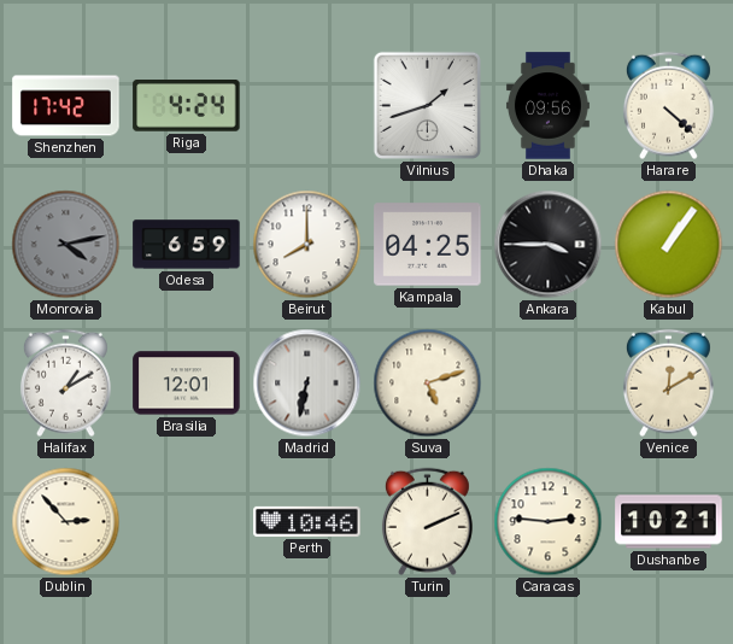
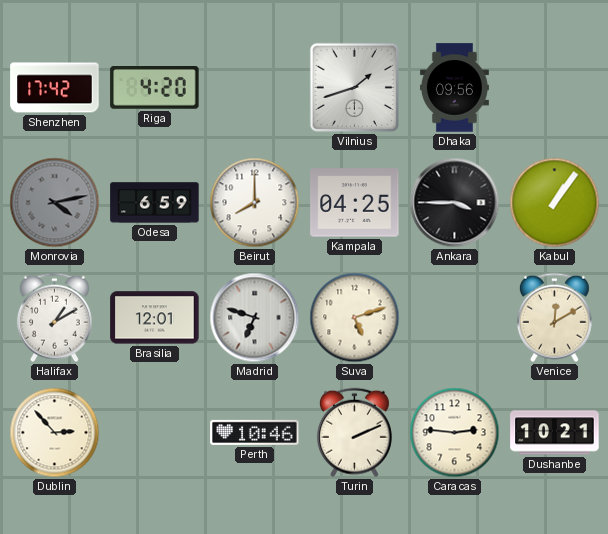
Riga: 4:24 -> 4:20
Harare: 4:22 -> none
Madrid: 6:32 -> 6:48
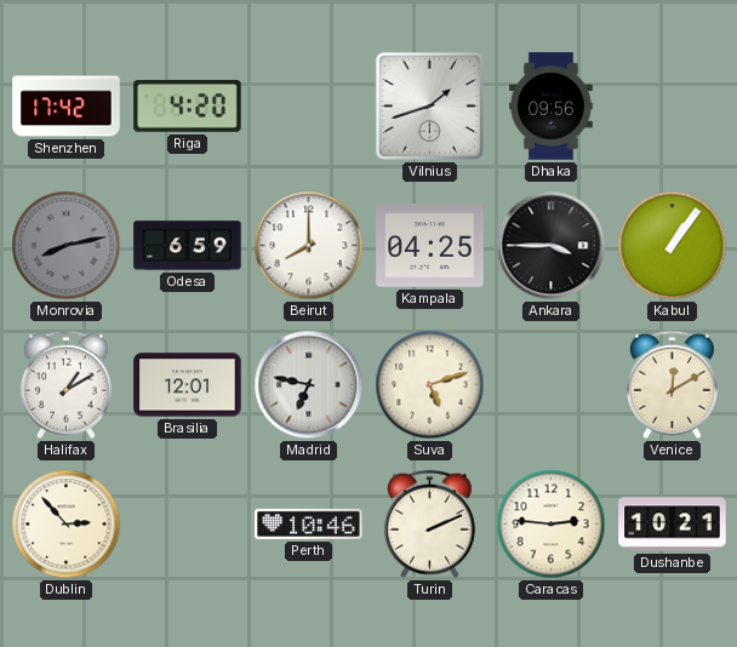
Monrovia: 4:13 -> 8:13
Madrid: 6:48 -> 6:47
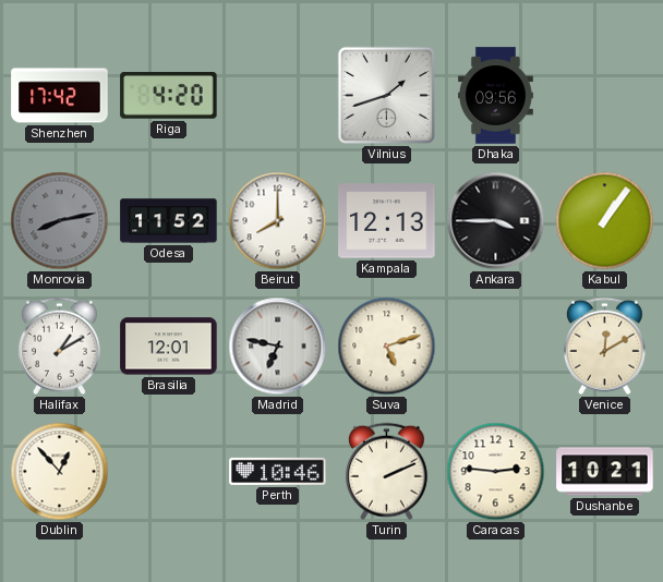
Odesa: 6:59 -> 11:52
Kampala: 04:25 -> 12:13
Dublin: 2:53 -> 12:53
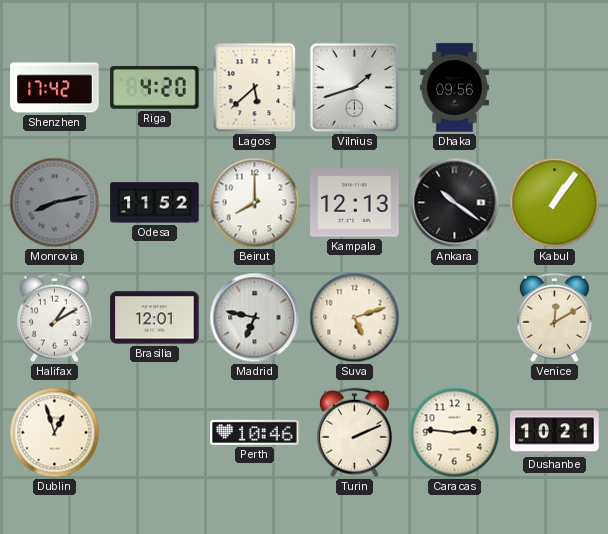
Lagos: none -> 5:38
Ankara: 3:45 -> 10:21
Dublin: 12:53 -> 12:57
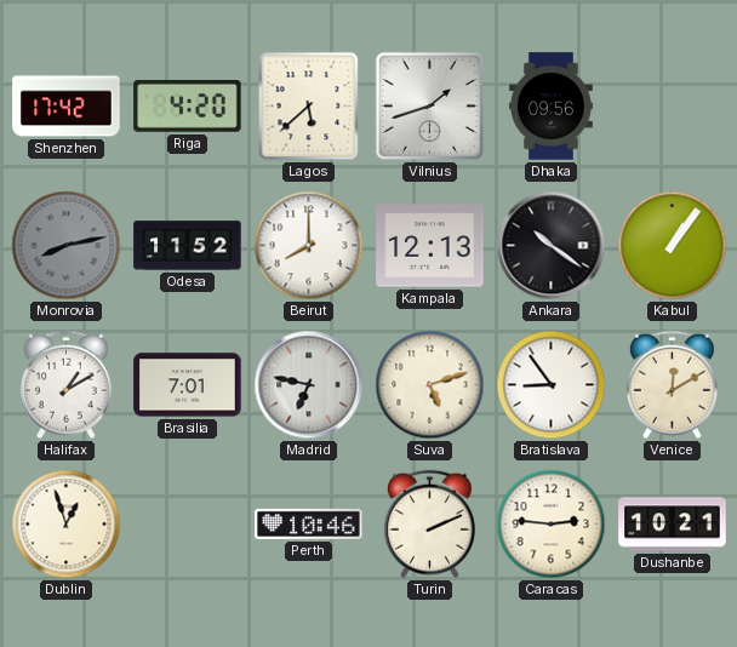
Brasilia: 12:01 -> 7:01
Bratislava: none -> 8:54
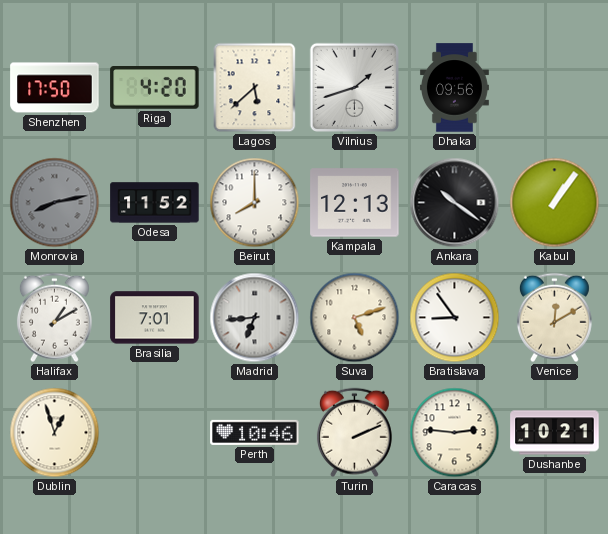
Shenzhen: 17:42 -> 17:50
Madrid: 6:47 -> 6:44
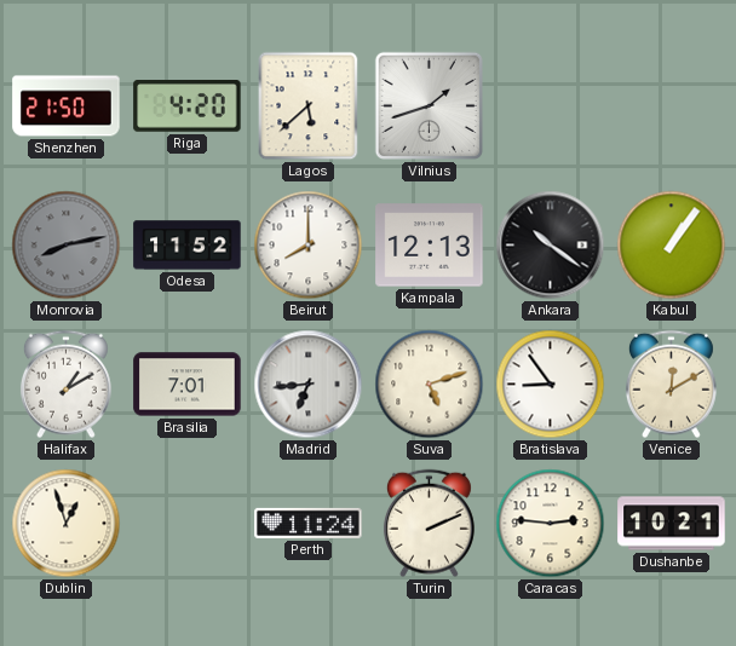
Shenzhen: 17:50 -> 21:50
Dhaka: 09:56 -> none
Perth: 10:46 -> 11:24
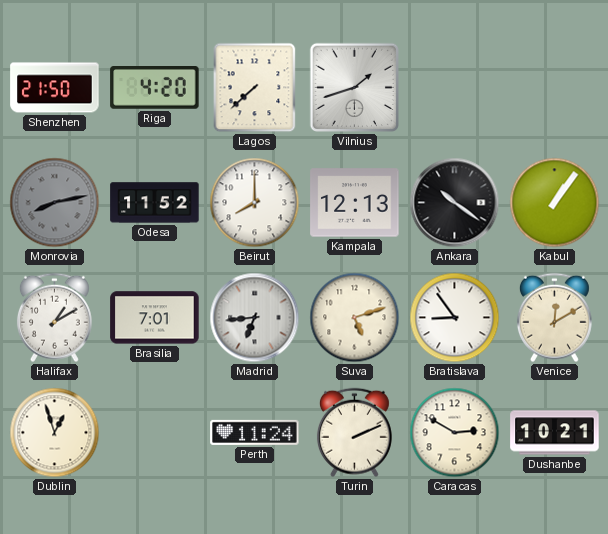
Lagos: 5:38 -> 7:38
Caracas: 2:46 -> 2:50
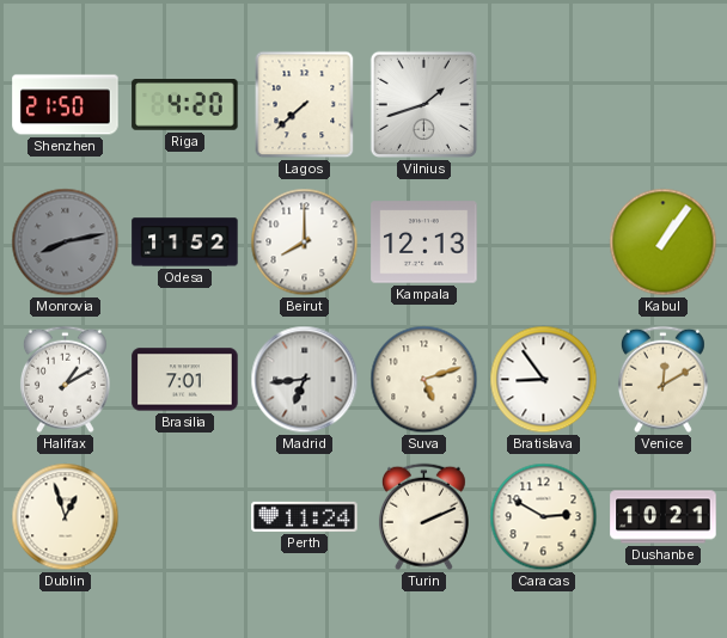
Ankara: 10:21 -> none
